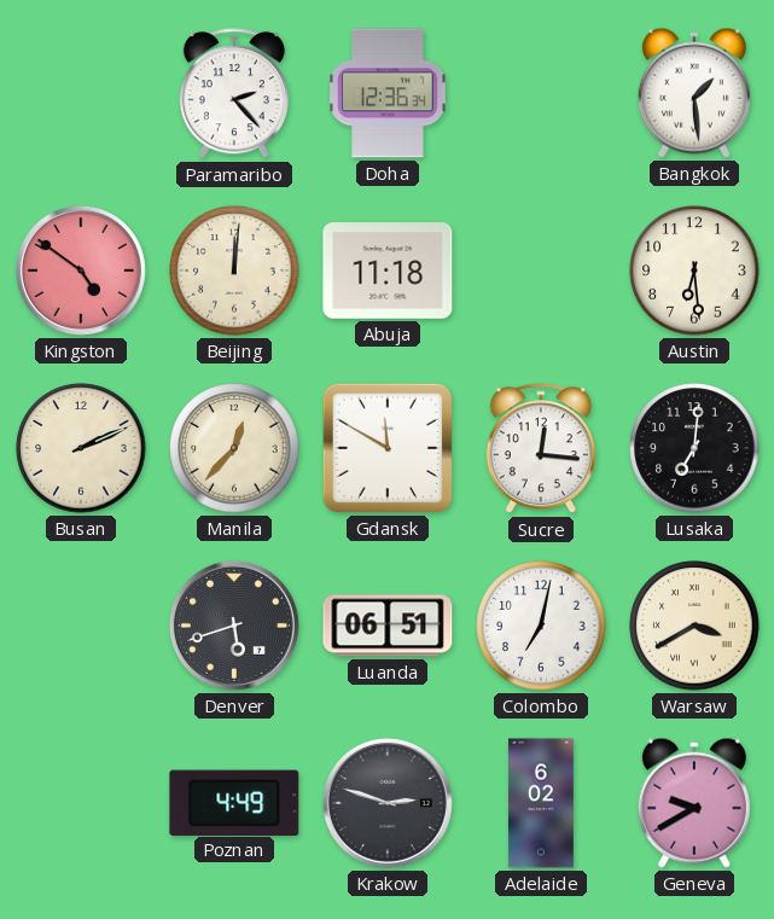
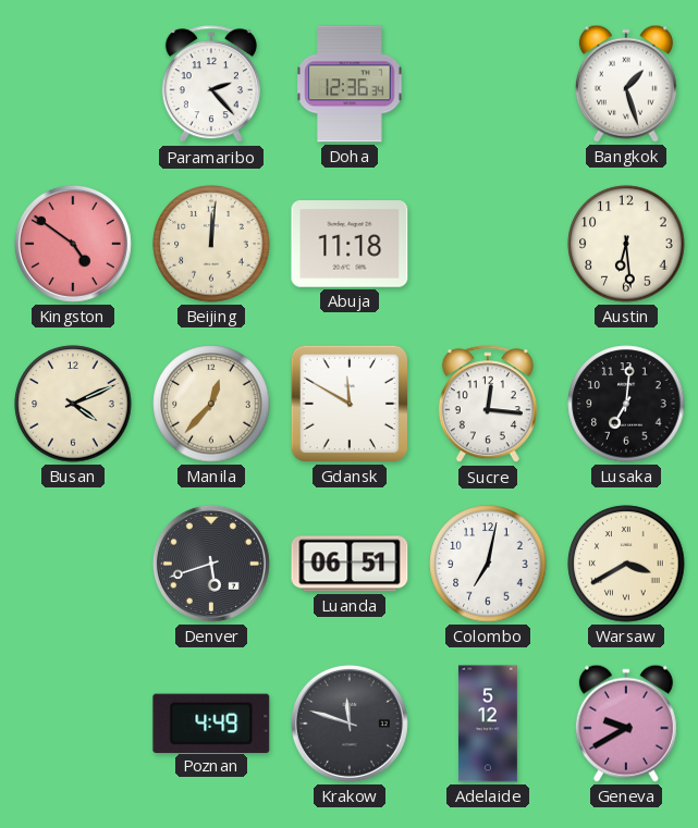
Bangkok: 1:29 -> 1:27
Busan: 2:11 -> 4:11
Krakow: 2:48 -> 11:48
Adelaide: 6:02 -> 5:12
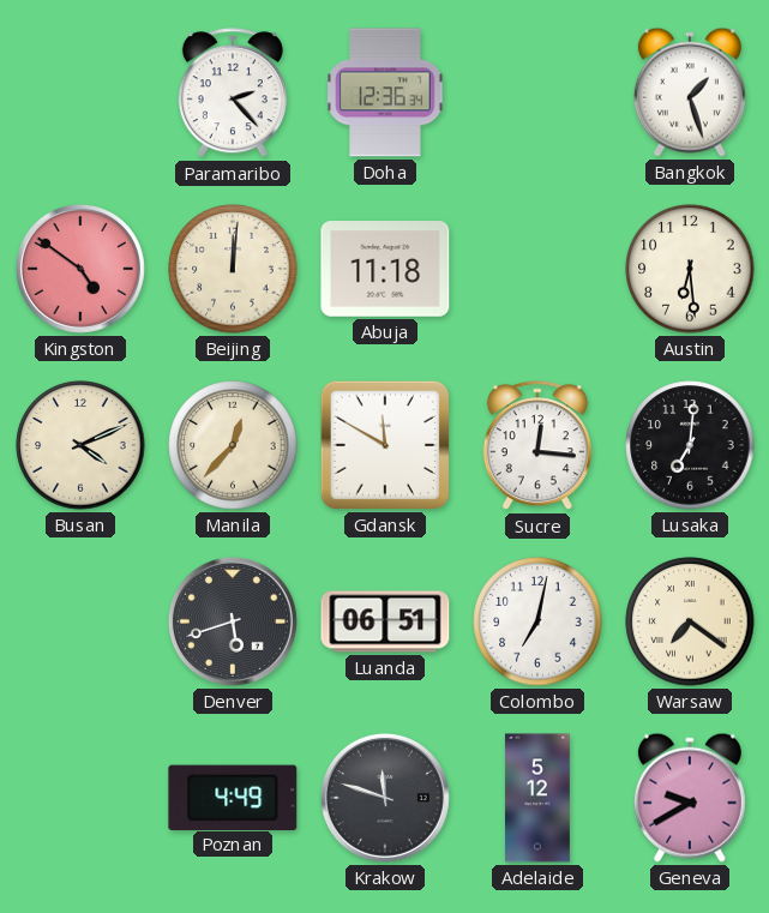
Warsaw: 3:40 -> 7:21
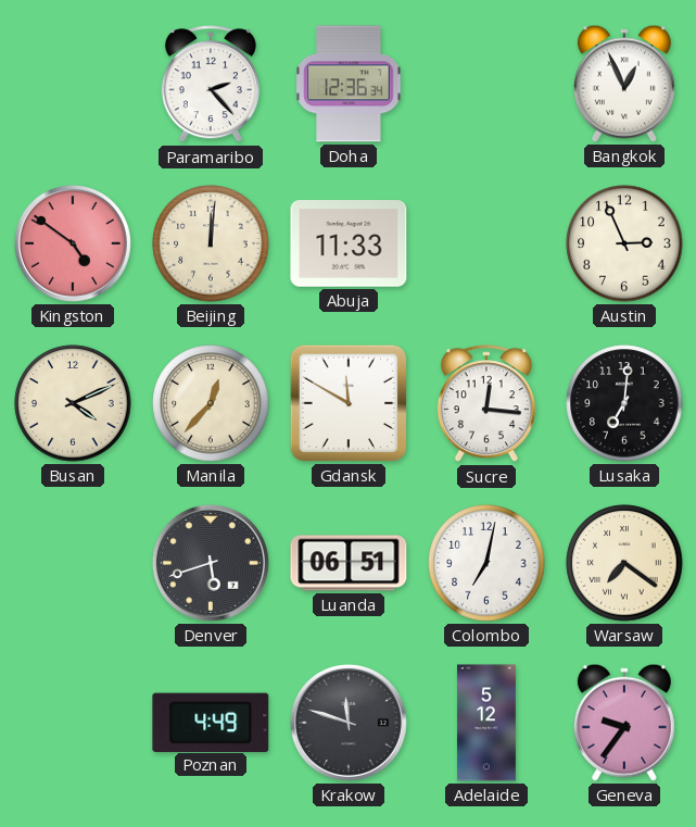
Bangkok: 1:27 -> 12:56
Abuja: 11:18 -> 11:33
Austin: 6:29 -> 2:56
Geneva: 9:40 -> 9:36
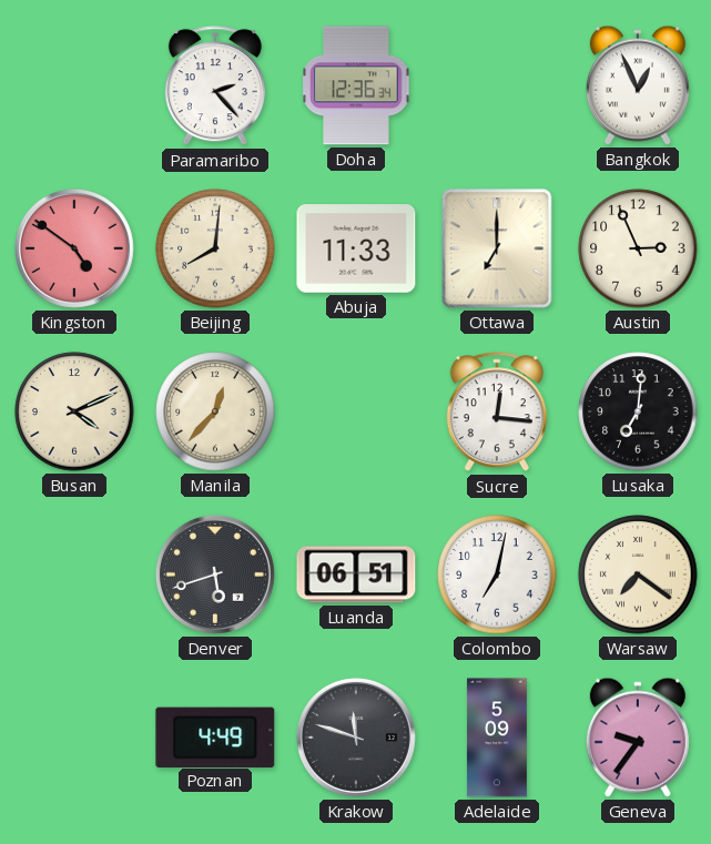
Beijing: 12:01 -> 8:01
Ottawa: none -> 7:00
Gdansk: 11:50 -> none
Adelaide: 5:12 -> 5:09
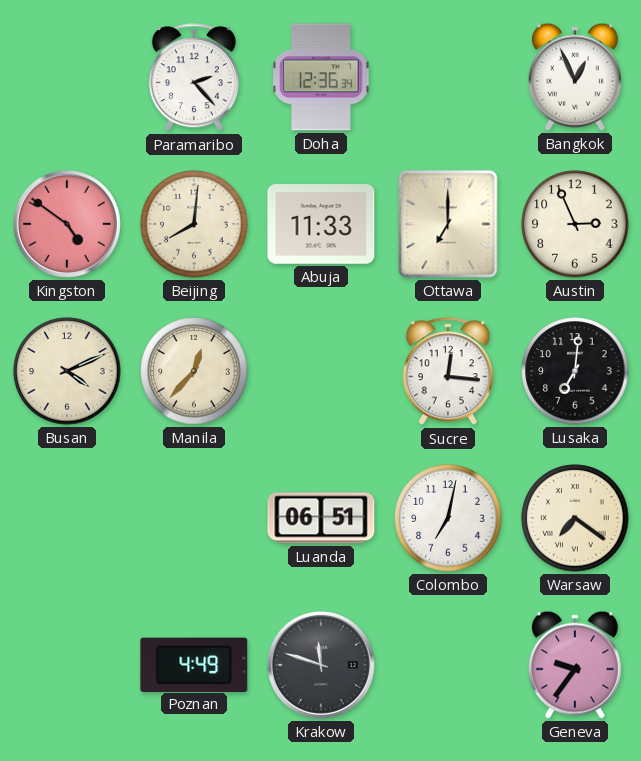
Denver: 5:42 -> none
Adelaide: 5:09 -> none
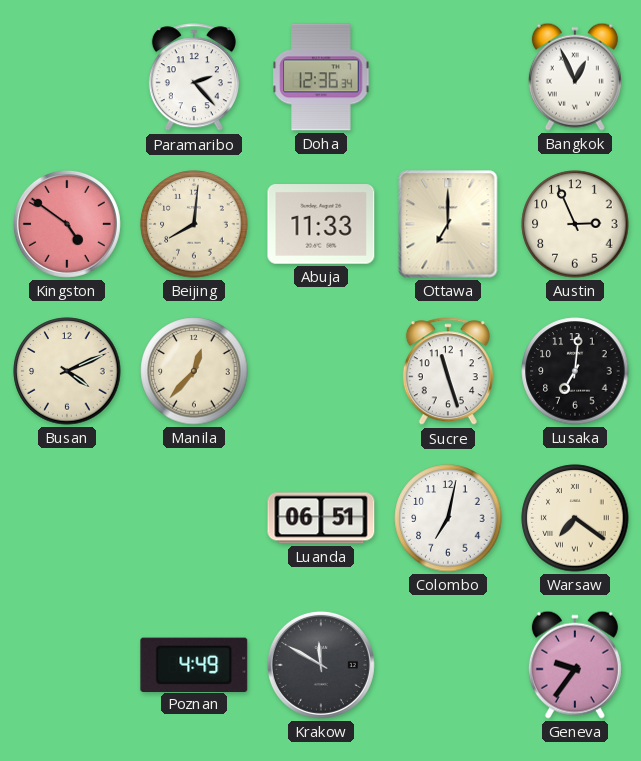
Sucre: 12:16 -> 11:27
Krakow: 11:48 -> 11:50
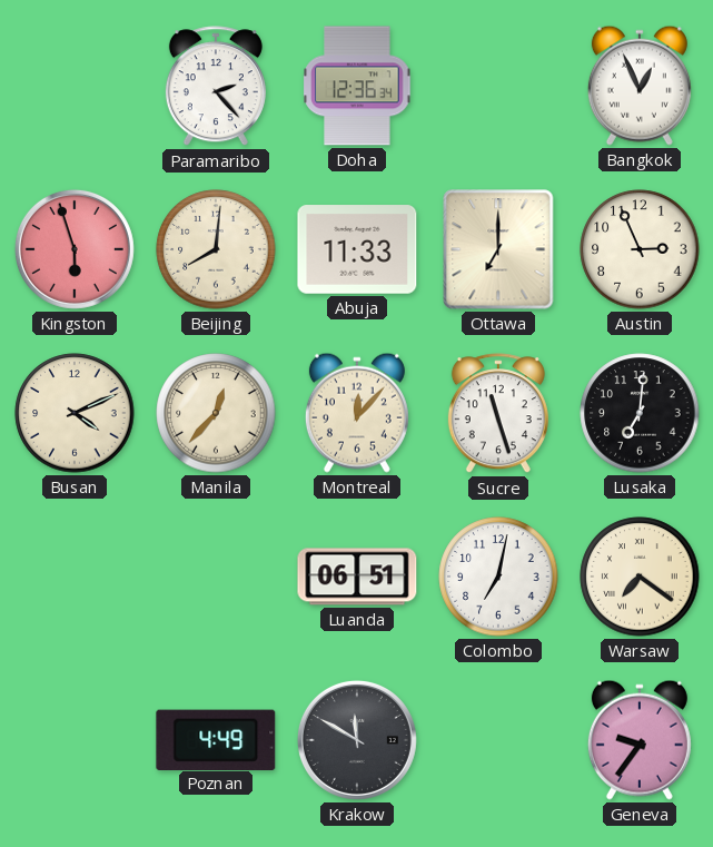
Kingston: 4:51 -> 5:57
Montreal: none -> 12:07
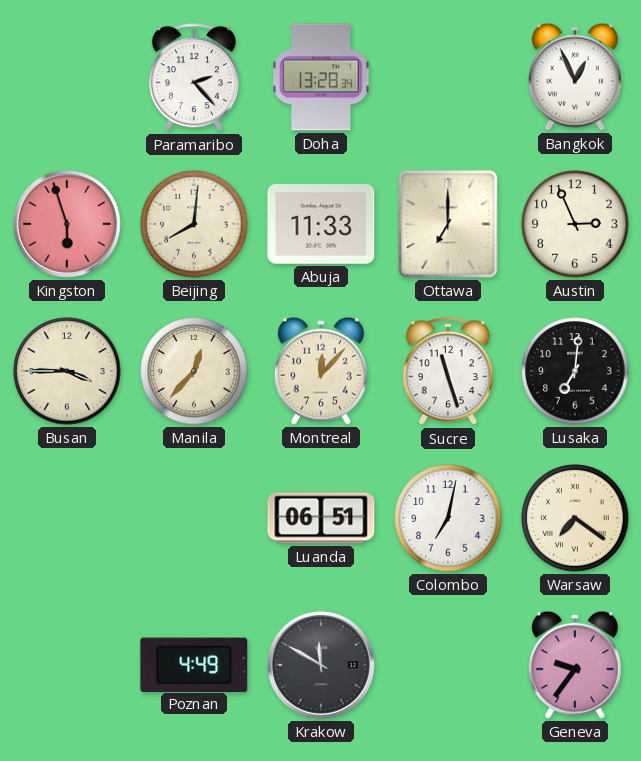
Doha: 12:36 -> 13:28
Busan: 4:11 -> 3:45
